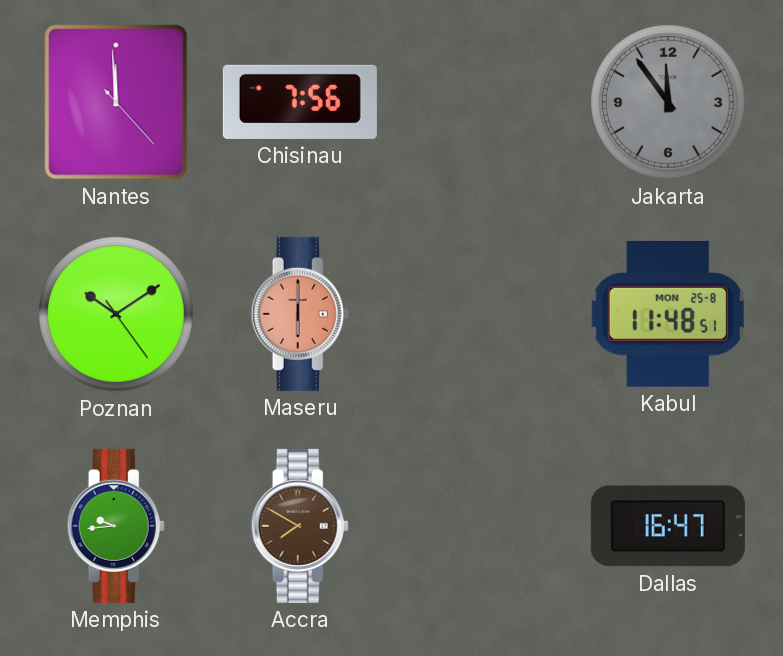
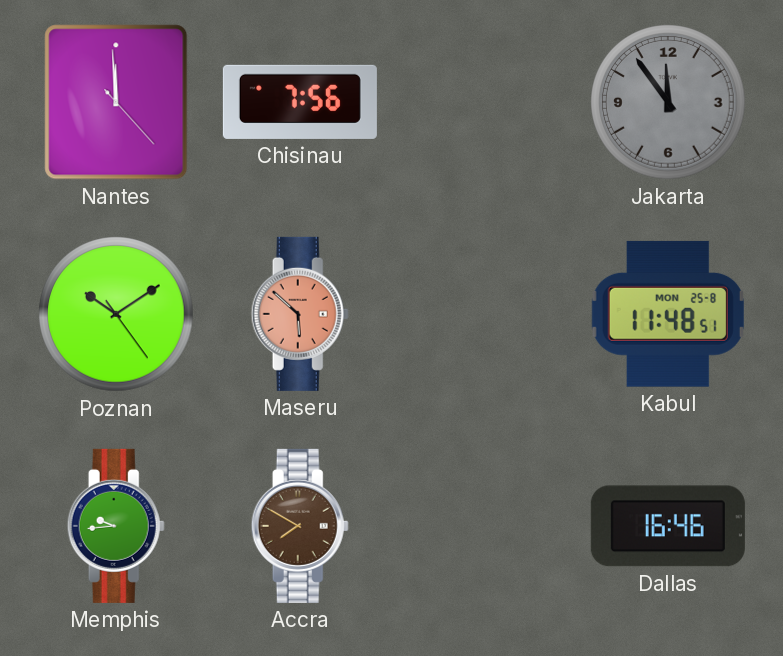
Maseru: 6:00 -> 5:52
Dallas: 16:47 -> 16:46
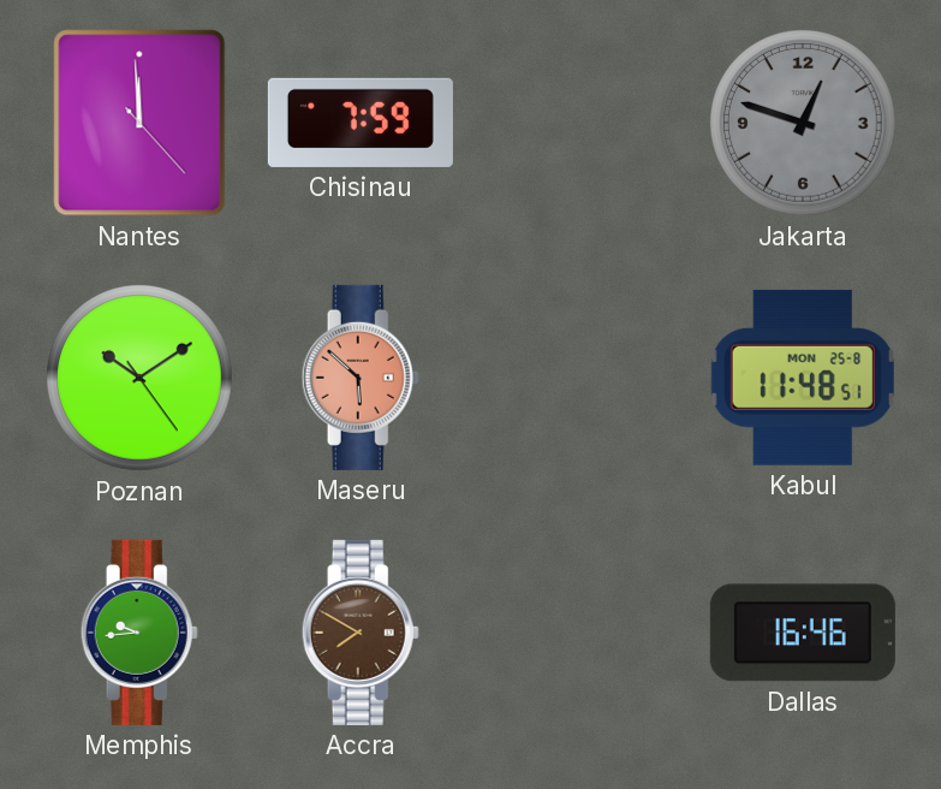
Chisinau: 7:56 -> 7:59
Jakarta: 11:54 -> 12:48
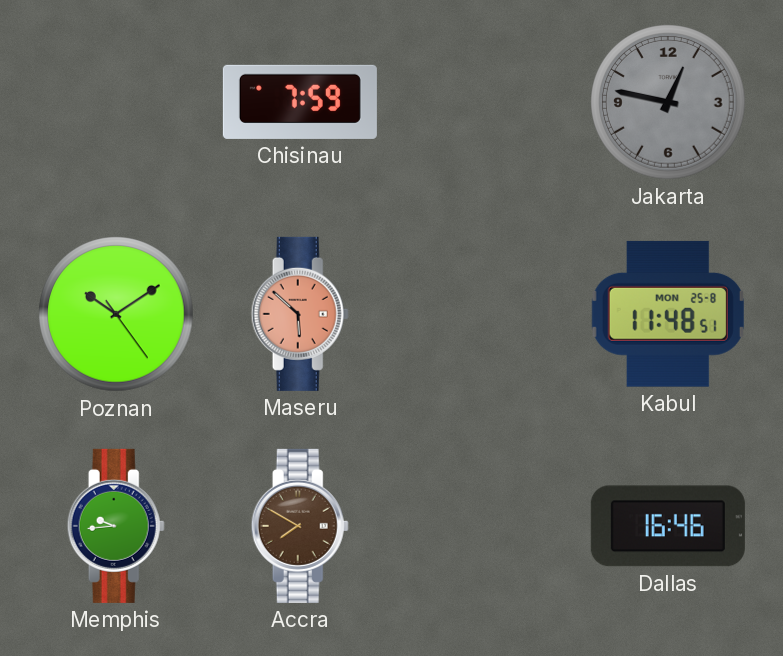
Nantes: 11:59 -> none
Jakarta: 12:48 -> 12:47
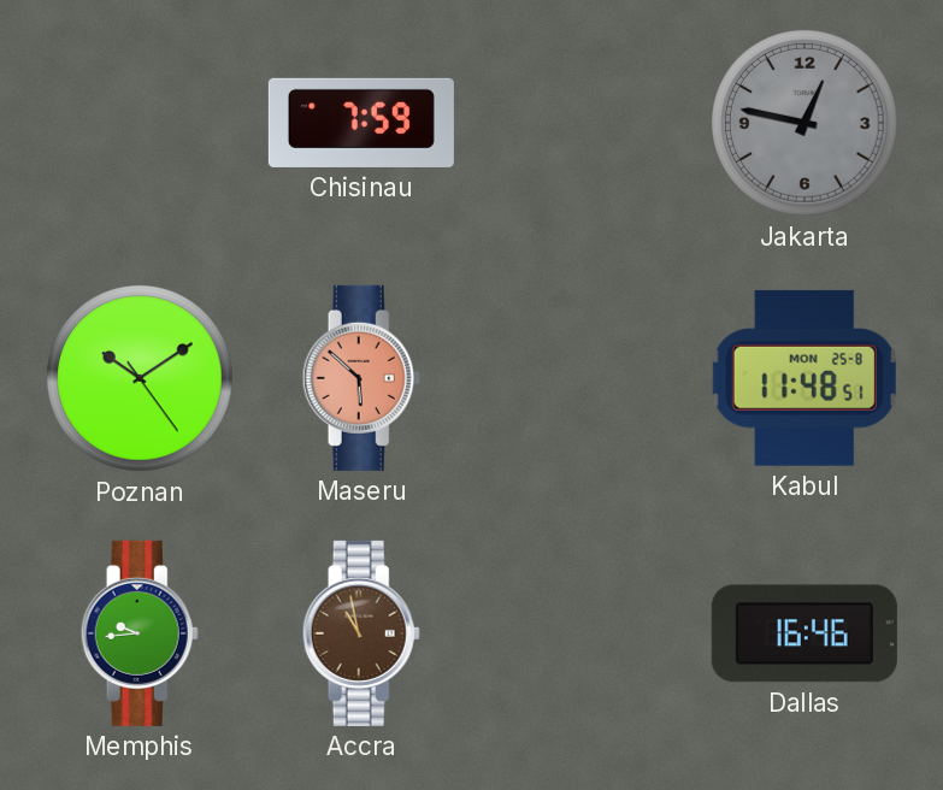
Accra: 7:50 -> 10:58
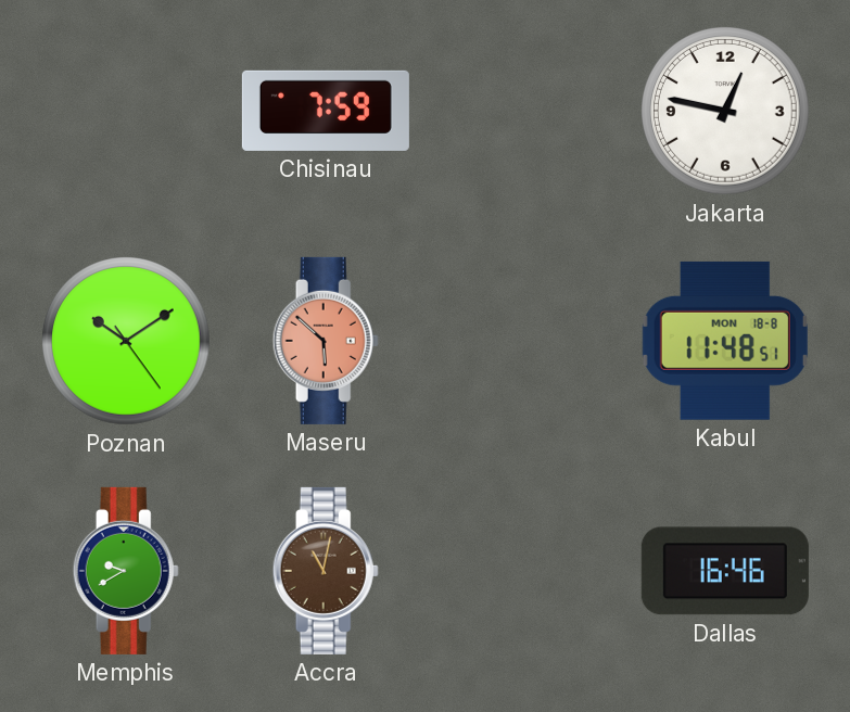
Jakarta dial: grey -> white
Kabul date: MON 25-8 -> MON 18-8
Memphis: 9:44 -> 9:40
Accra: 10:58 -> 11:02
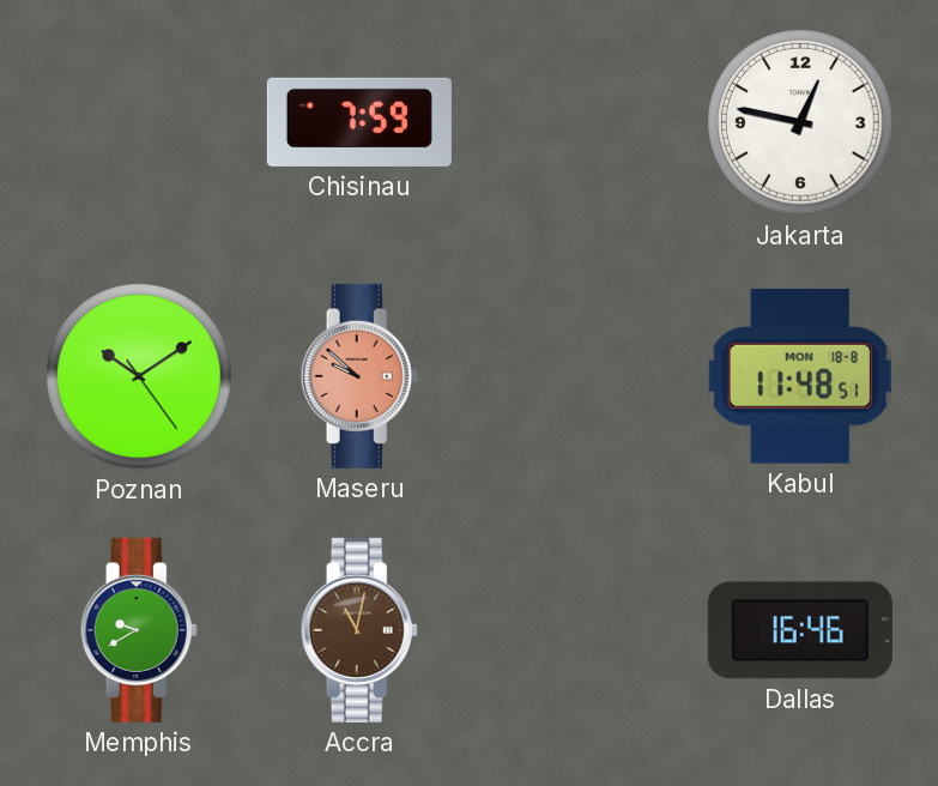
Maseru: 5:52 -> 9:52
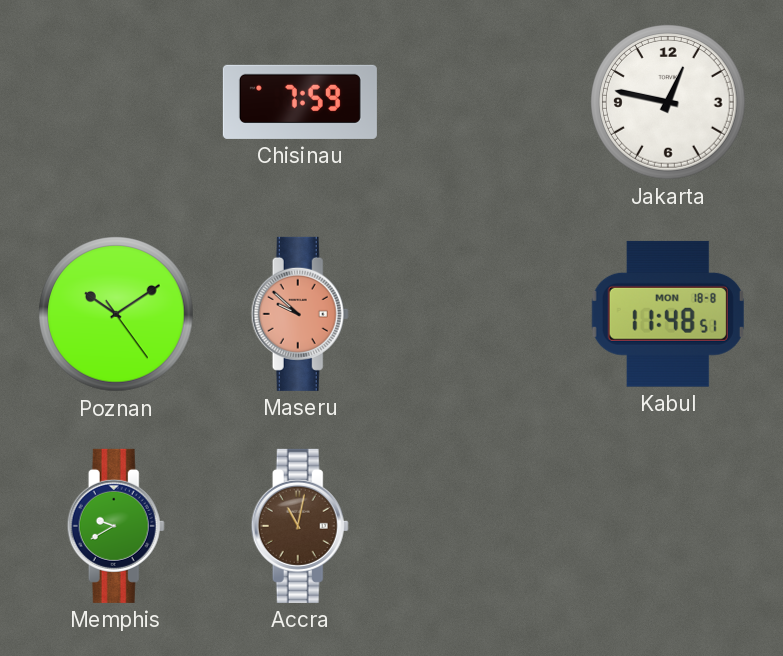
Dallas: 16:46 -> none
